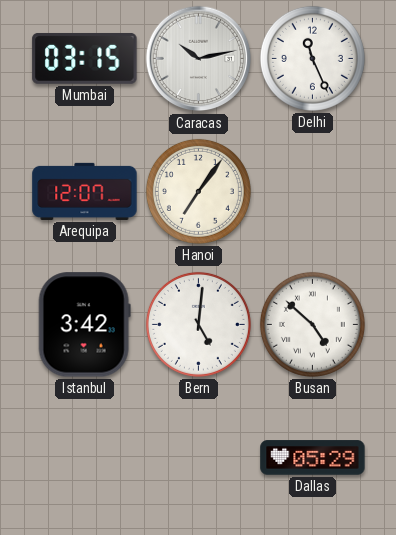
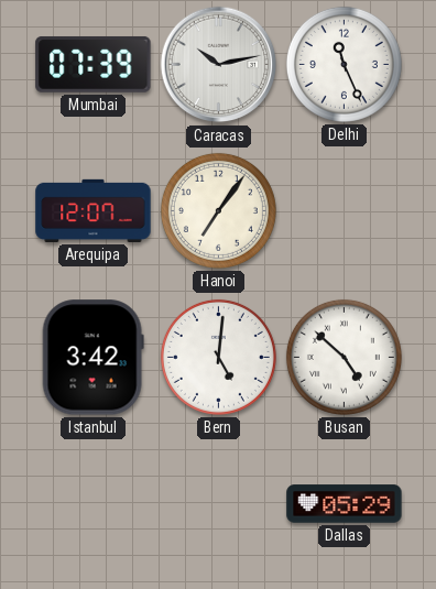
Mumbai: 03:15 -> 07:39
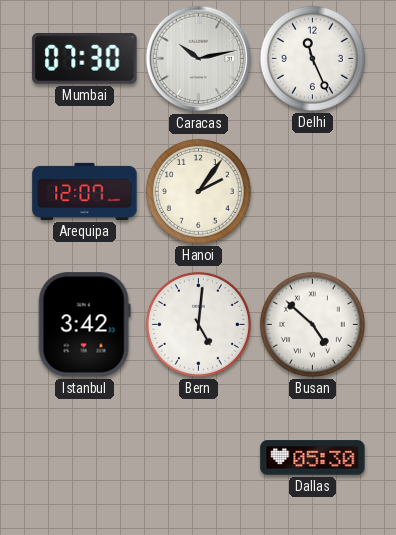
Mumbai: 07:39 -> 07:30
Hanoi: 7:06 -> 2:06
Dallas: 05:29 -> 05:30
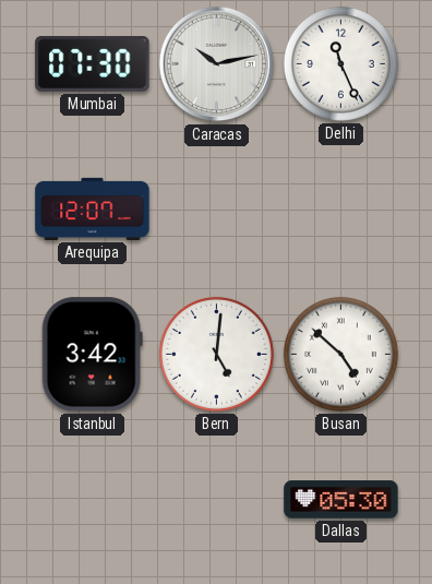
Hanoi: 2:06 -> none
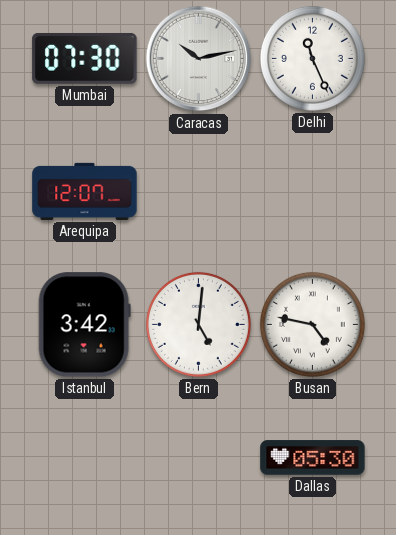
Busan: 4:52 -> 4:47
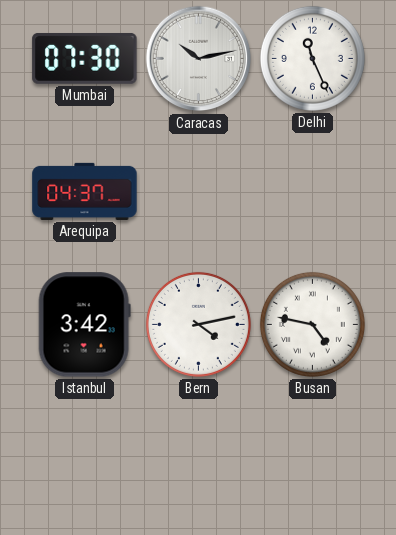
Arequipa: 12:07 -> 04:37
Bern: 5:01 -> 4:13
Dallas: 05:30 -> none
